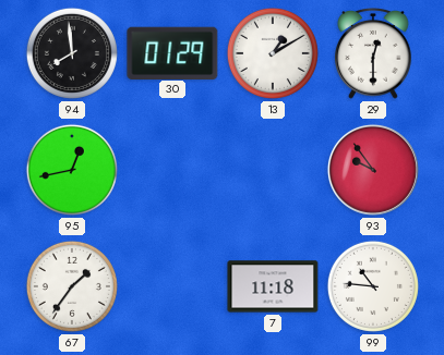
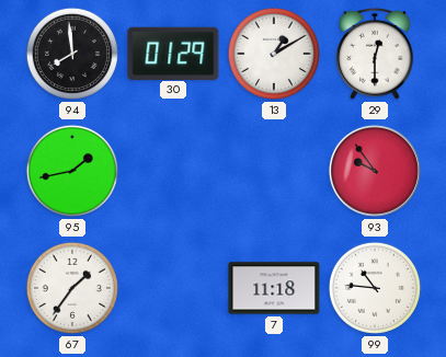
95: 12:43 -> 1:43
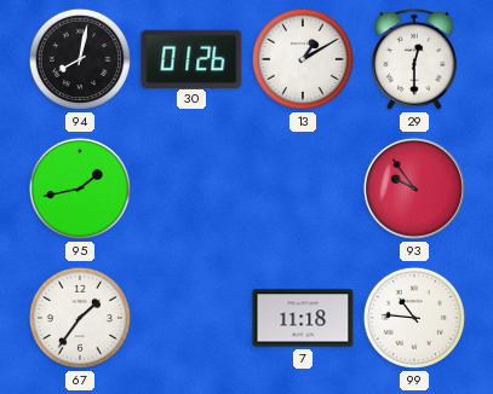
94: 7:59 -> 8:02
30: 01:29 -> 01:26
